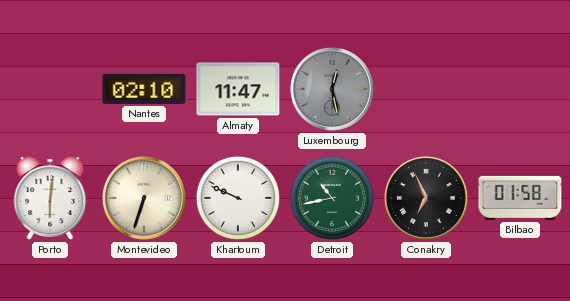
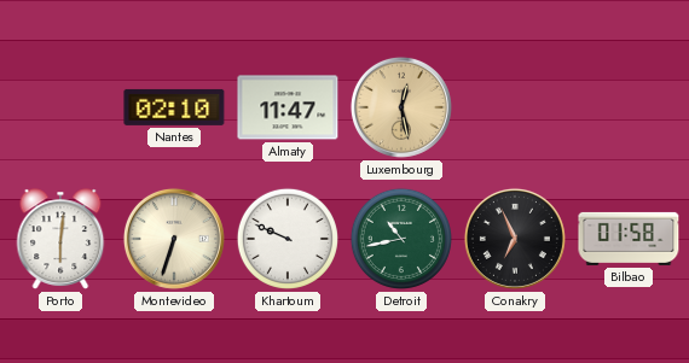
Luxembourg dial: grey -> champagne
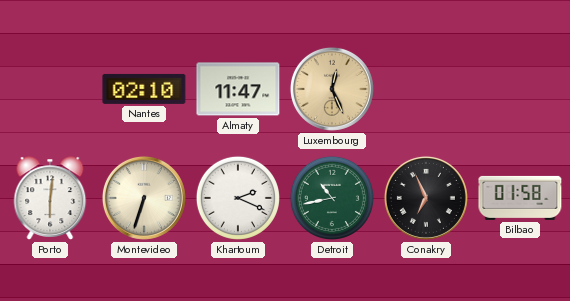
Luxembourg: 12:28 -> 12:26
Khartoum: 9:49 -> 2:19
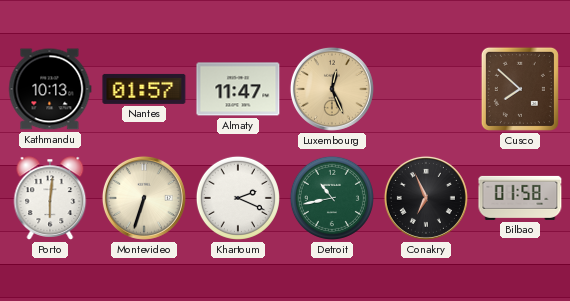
Kathmandu: none -> 10:13
Nantes: 02:10 -> 01:57
Cusco: none -> 7:52
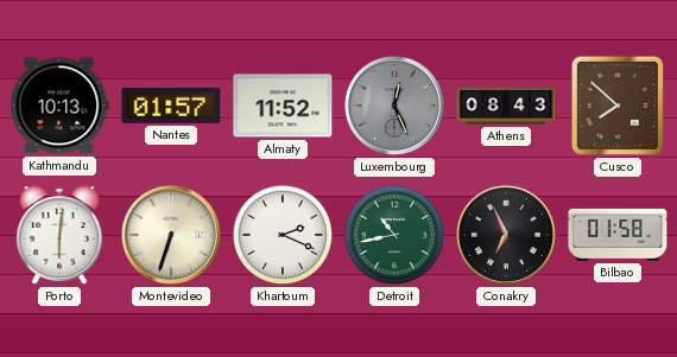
Almaty: 11:47 -> 11:52
Luxembourg dial: champagne -> grey
Athens: none -> 08:43
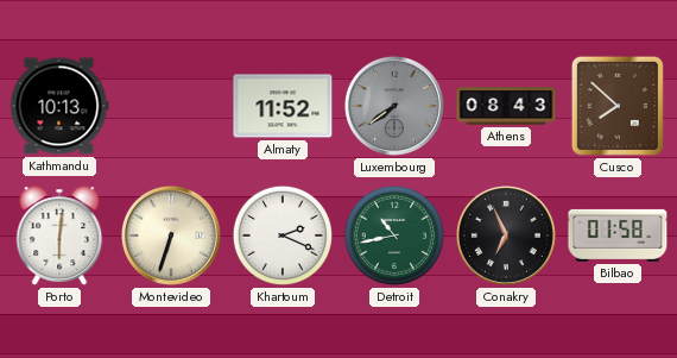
Nantes: 01:57 -> none
Luxembourg: 12:26 -> 7:39
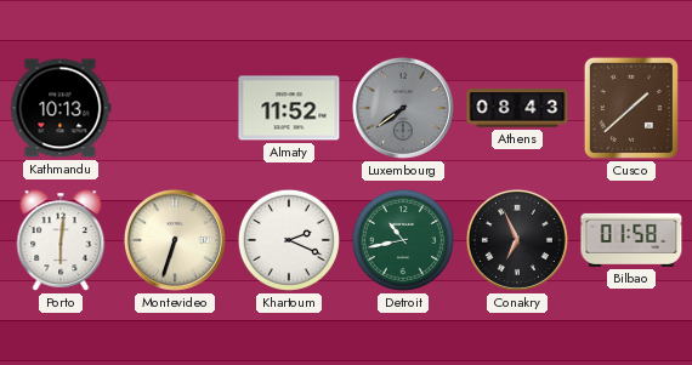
Cusco: 7:52 -> 1:38
